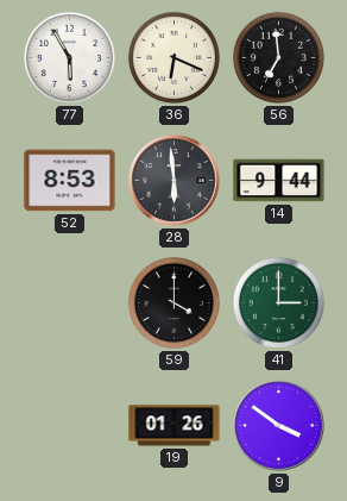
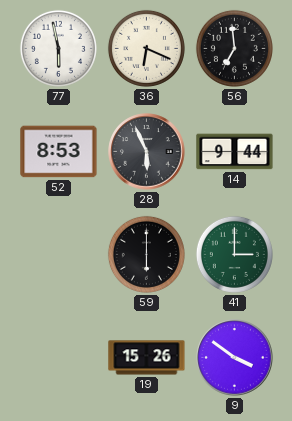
77: 5:55 -> 5:58
28: 5:59 -> 5:56
59: 4:00 -> 6:00
19: 01:26 -> 15:26
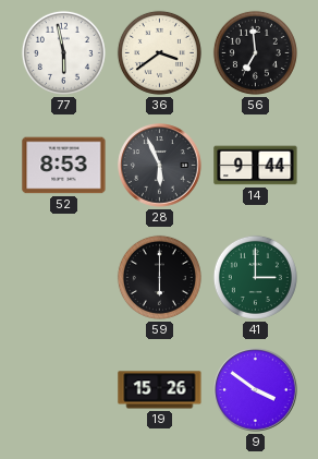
36: 6:19 -> 3:39
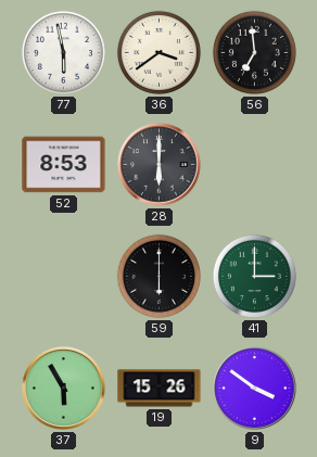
28: 5:56 -> 6:00
14: 9:44 -> none
37: none -> 5:55
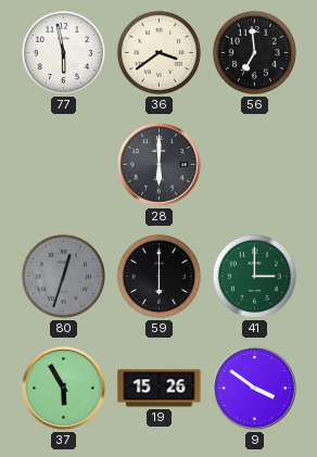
52: 8:53 -> none
80: none -> 12:33
